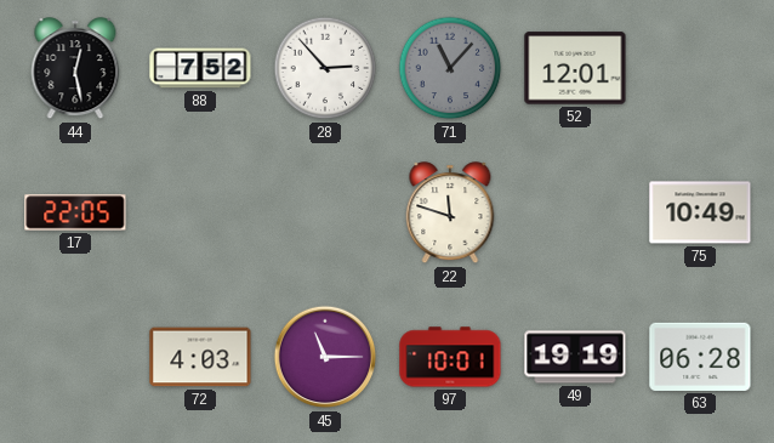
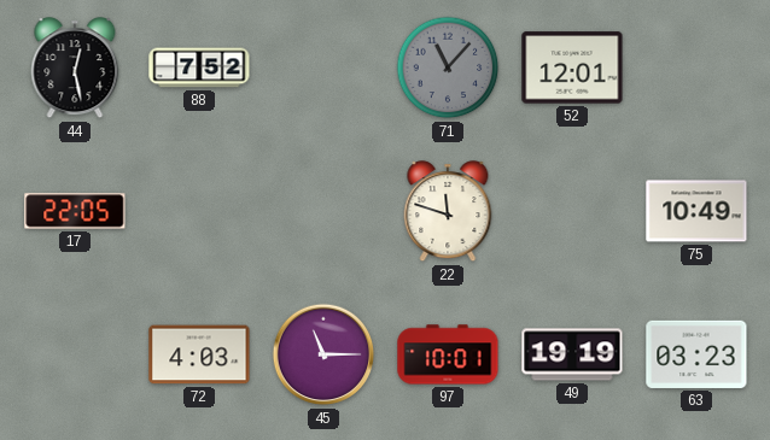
28: 2:53 -> none
63: 06:28 -> 03:23
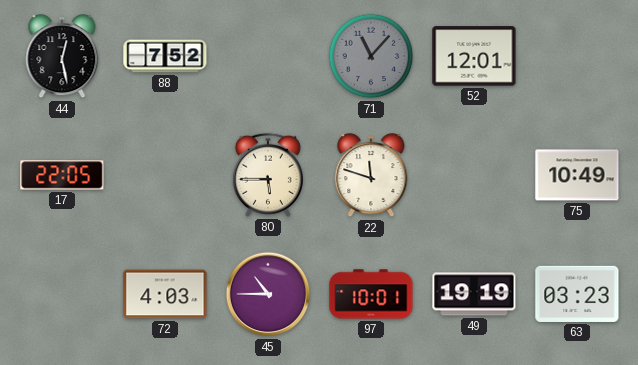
80: none -> 5:45
45: 11:15 -> 10:45
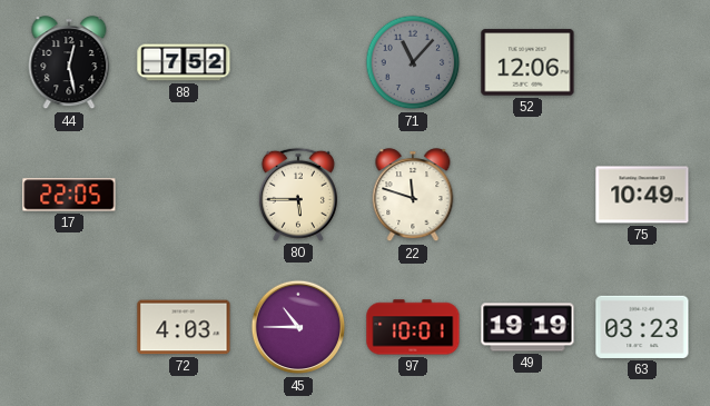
52: 12:01 -> 12:06
